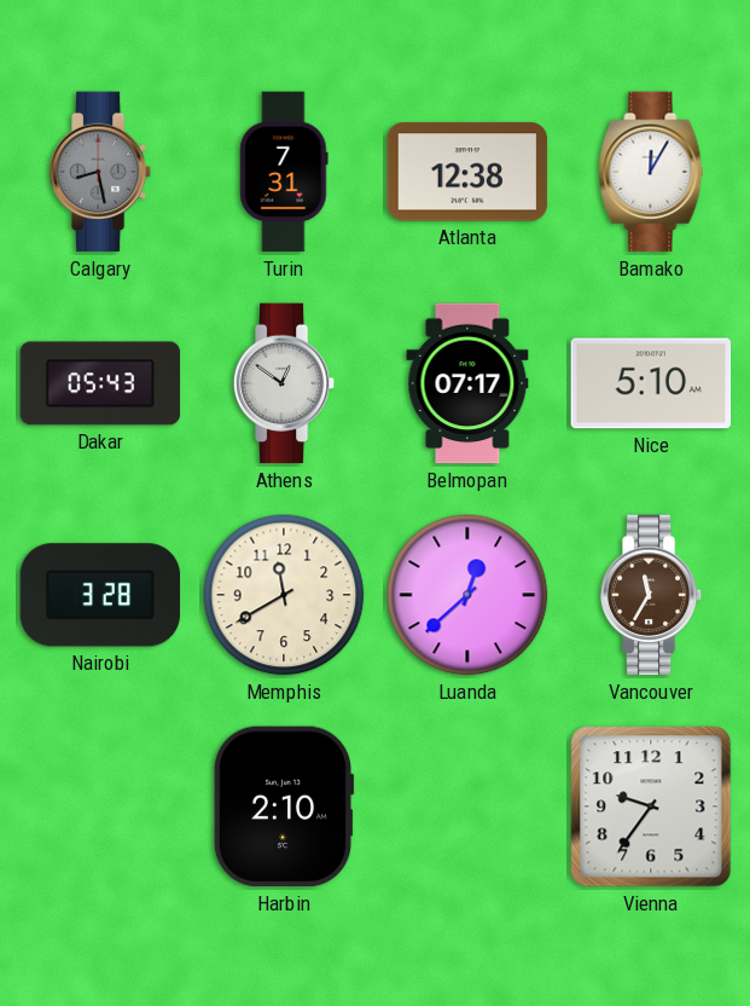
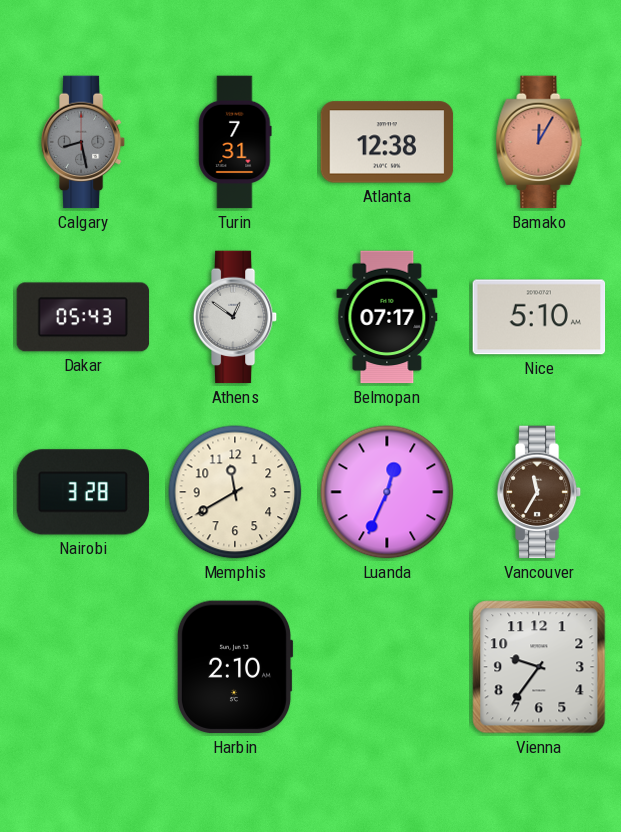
Bamako dial: white -> salmon
Luanda: 12:38 -> 12:34
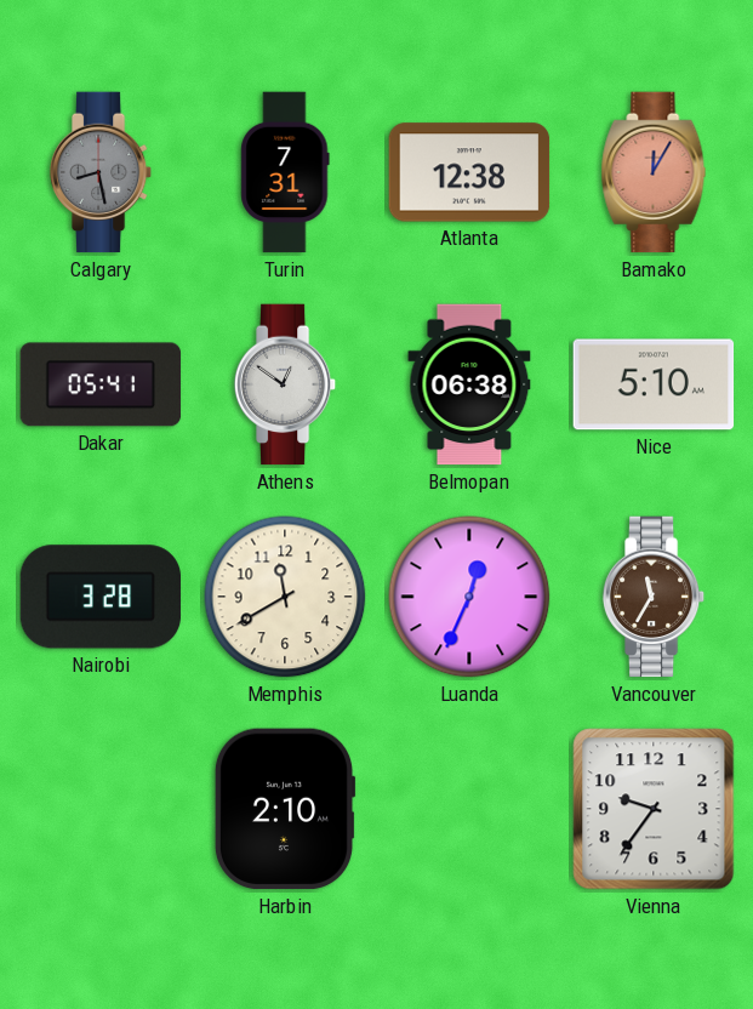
Dakar: 05:43 -> 05:41
Belmopan: 07:17 -> 06:38
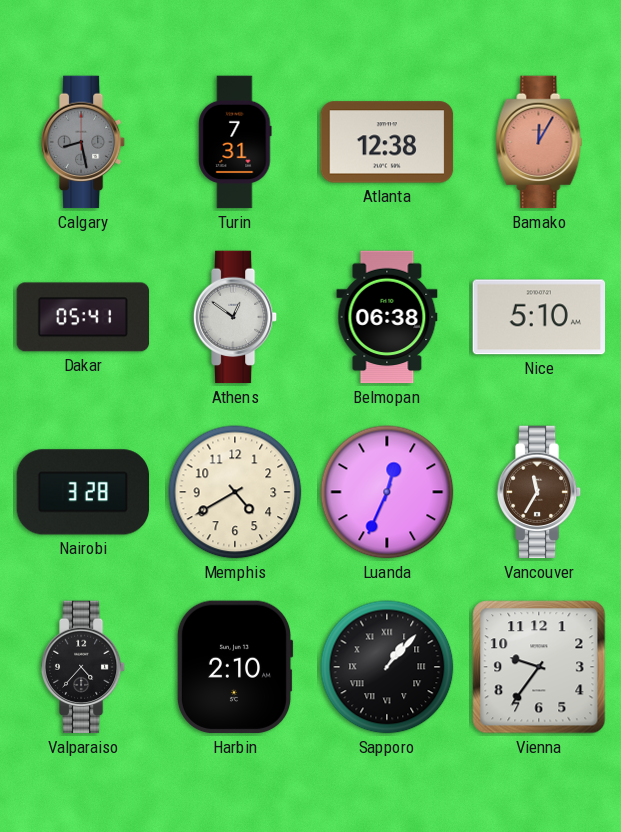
Memphis: 11:40 -> 4:40
Valparaiso: none -> 4:37
Sapporo: none -> 1:07
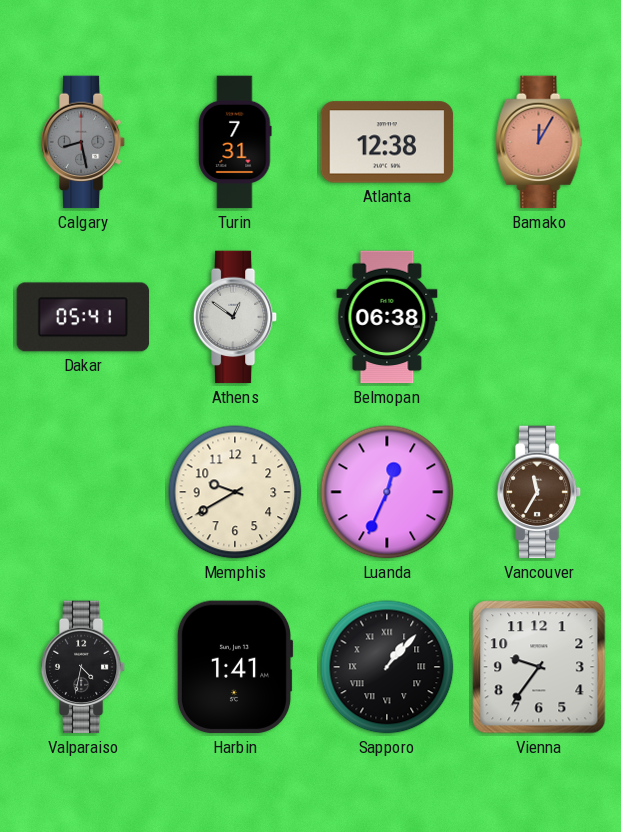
Nice: 5:10 -> none
Nairobi: 3:28 -> none
Memphis: 4:40 -> 9:40
Valparaiso: 4:37 -> 4:32
Harbin: 2:10 -> 1:41
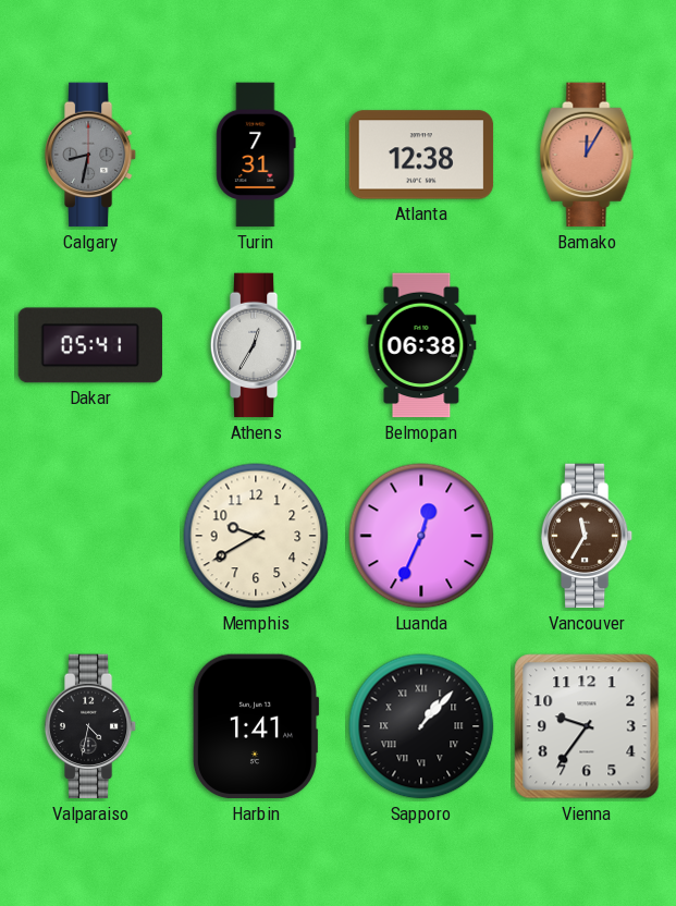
Calgary: 8:28 -> 8:32
Athens: 12:51 -> 12:35
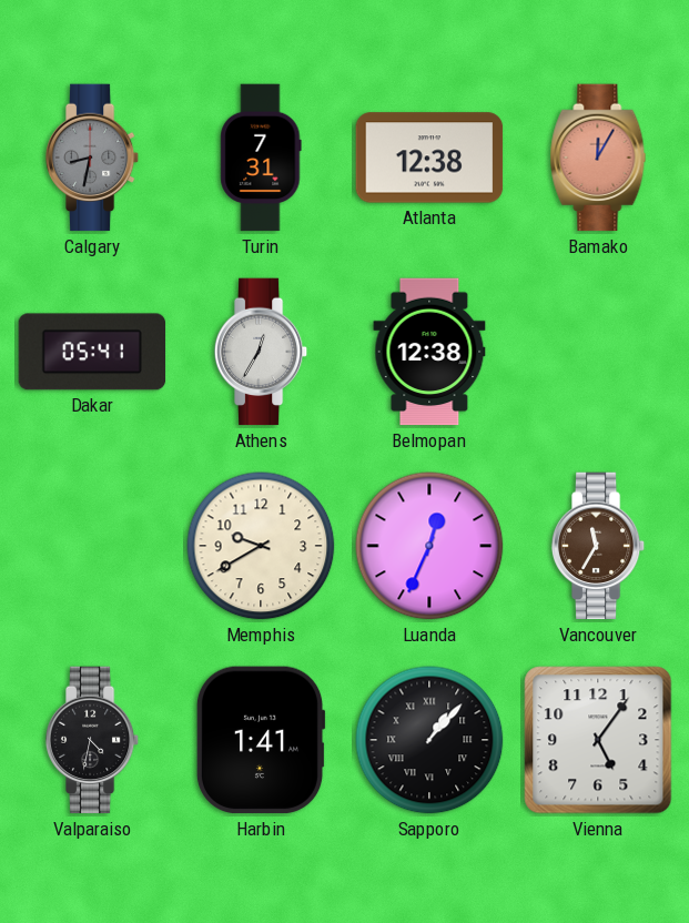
Belmopan: 06:38 -> 12:38
Vienna: 9:36 -> 5:06
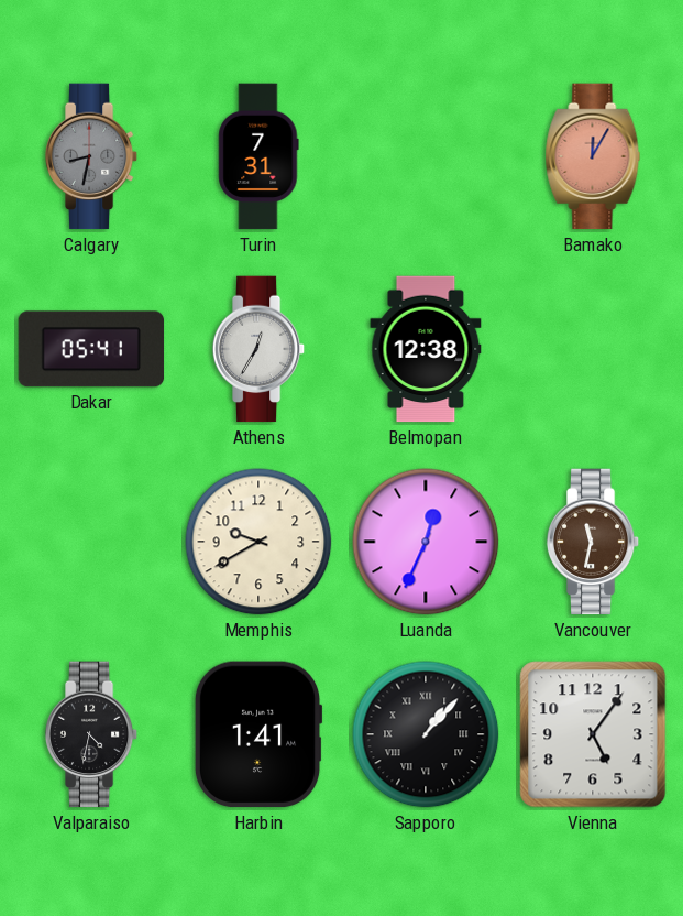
Atlanta: 12:38 -> none
Vancouver: 11:35 -> 11:32
